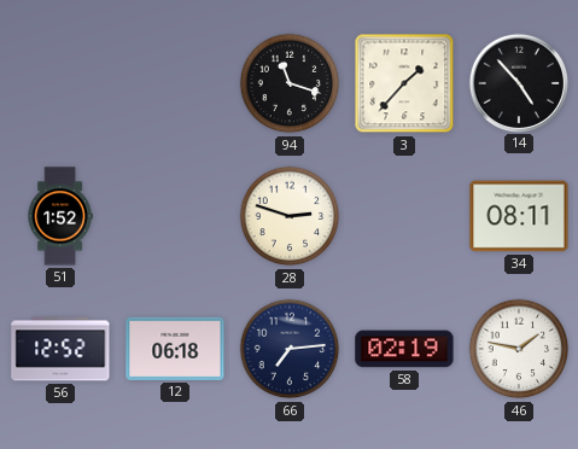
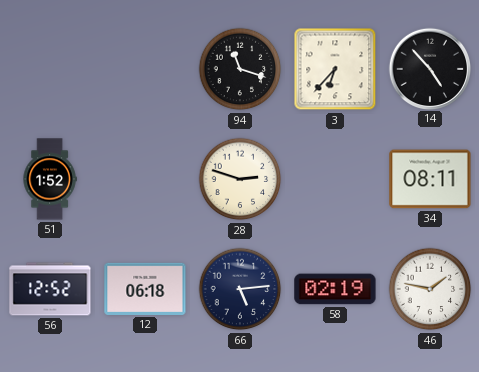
3: 1:37 -> 6:37
66: 7:14 -> 5:14
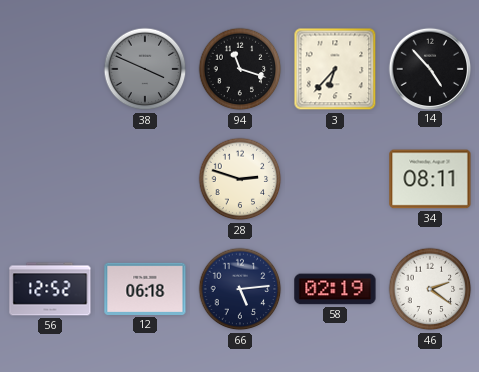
38: none -> 3:49
51: 1:52 -> none
46: 1:47 -> 2:21
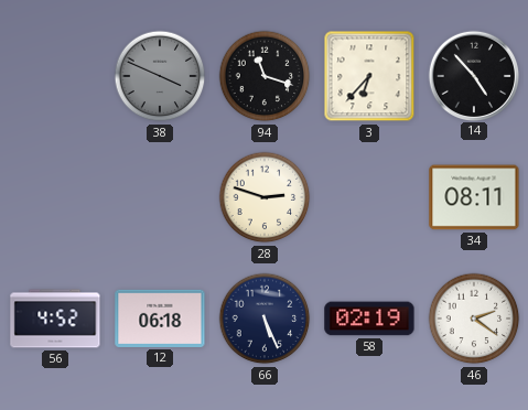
56: 12:52 -> 4:52
66: 5:14 -> 5:26
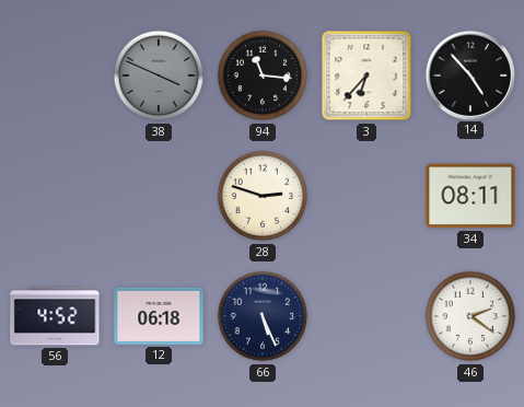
94: 11:18 -> 11:16
58: 02:19 -> none
